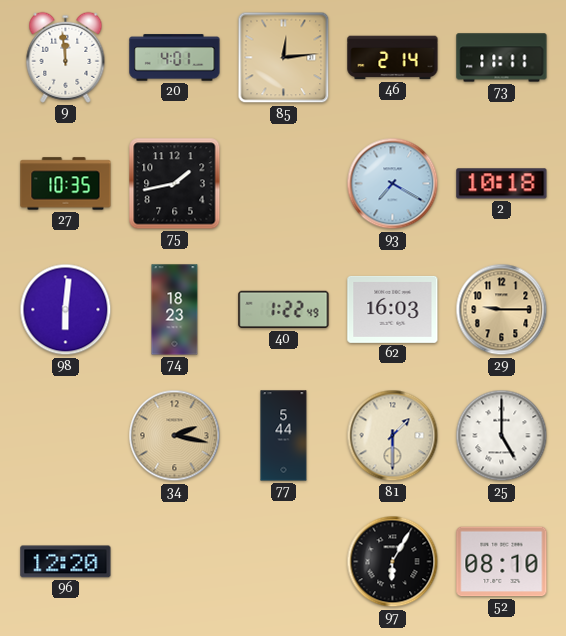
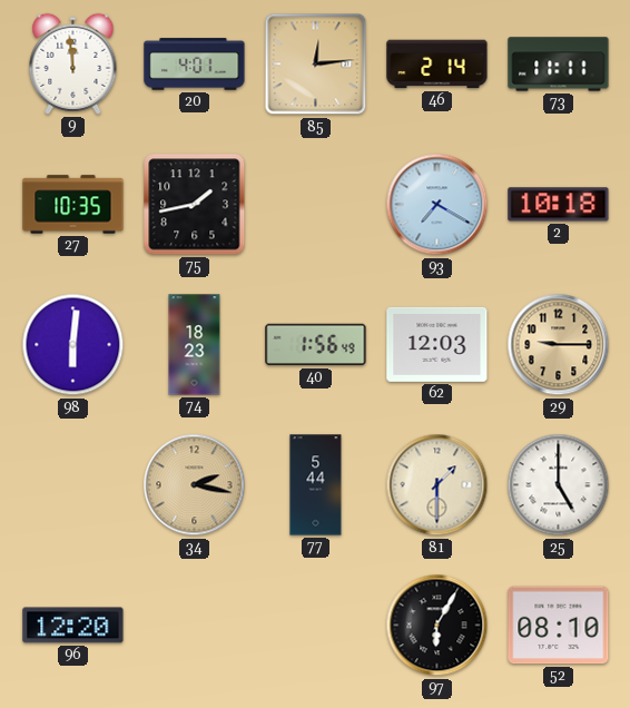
40: 1:22 -> 1:56
62: 16:03 -> 12:03
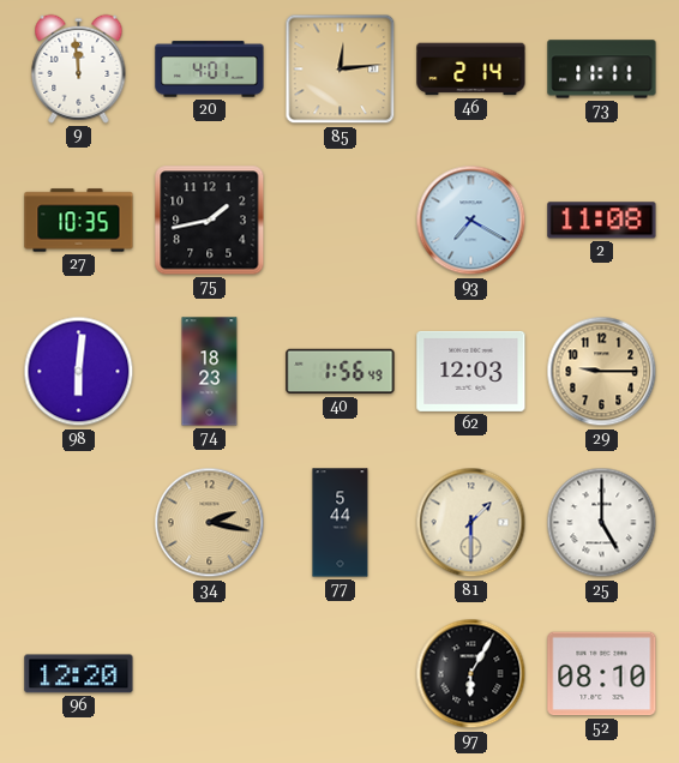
2: 10:18 -> 11:08
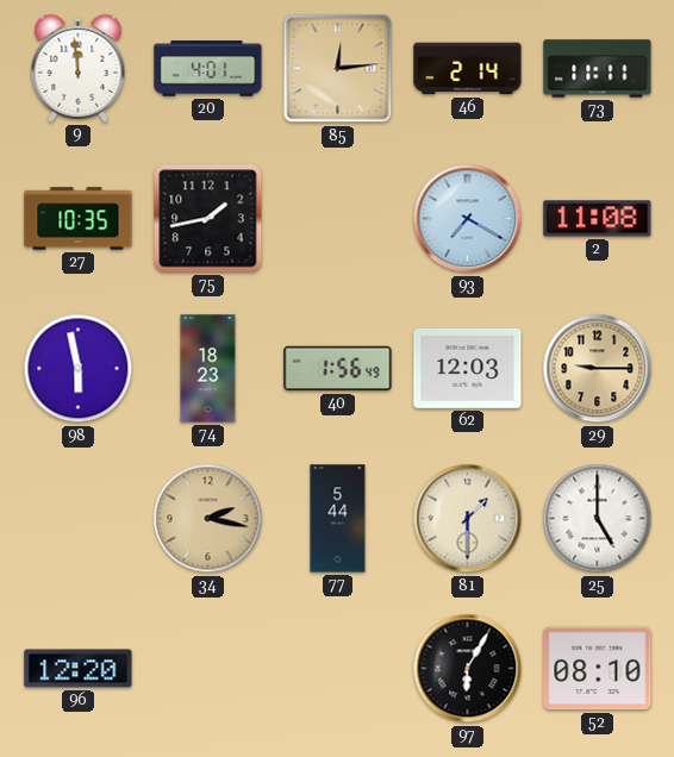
98: 6:01 -> 5:58
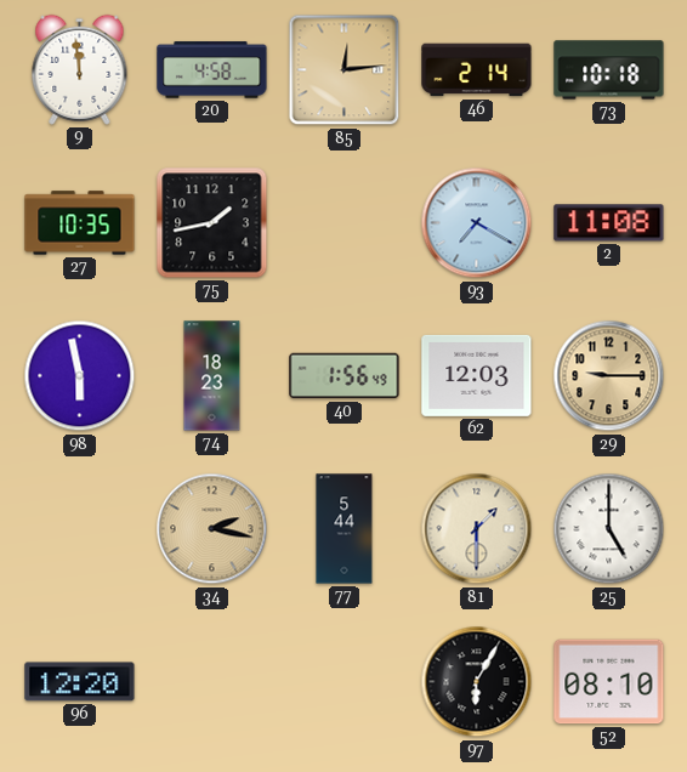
20: 4:01 -> 4:58
73: 11:11 -> 10:18
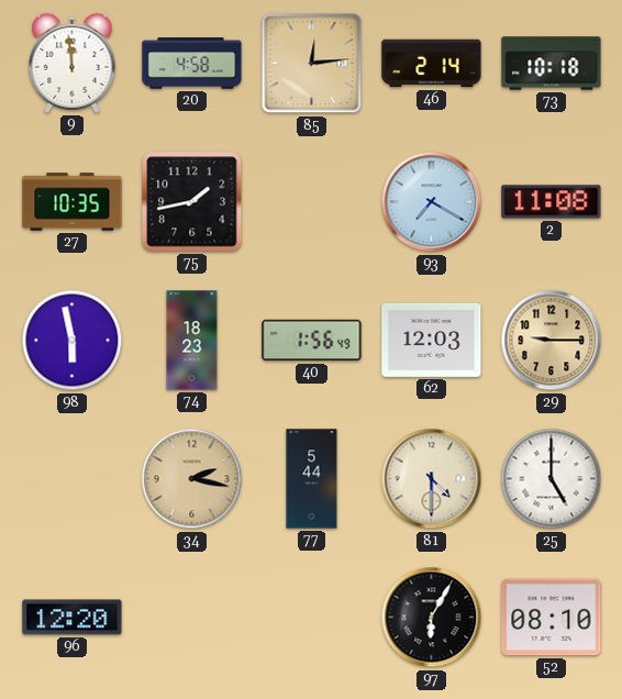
81: 1:30 -> 4:30
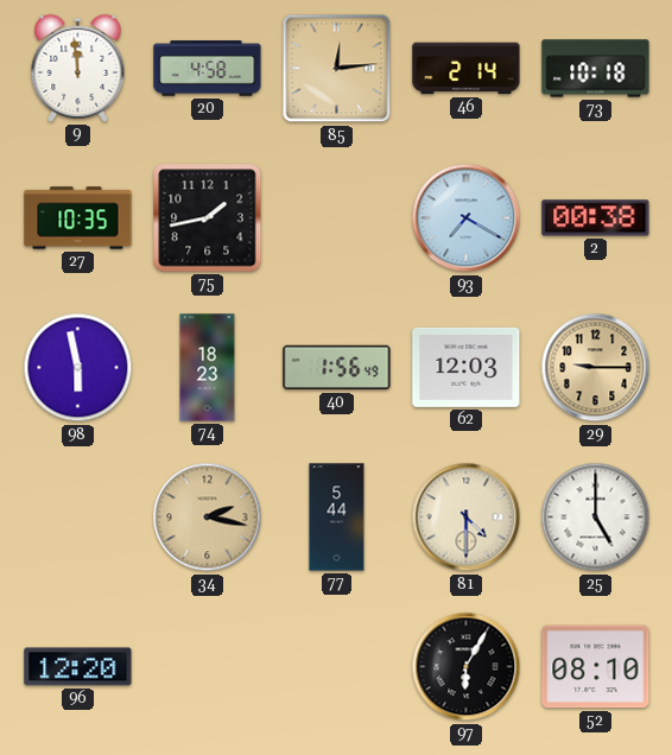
2: 11:08 -> 00:38
